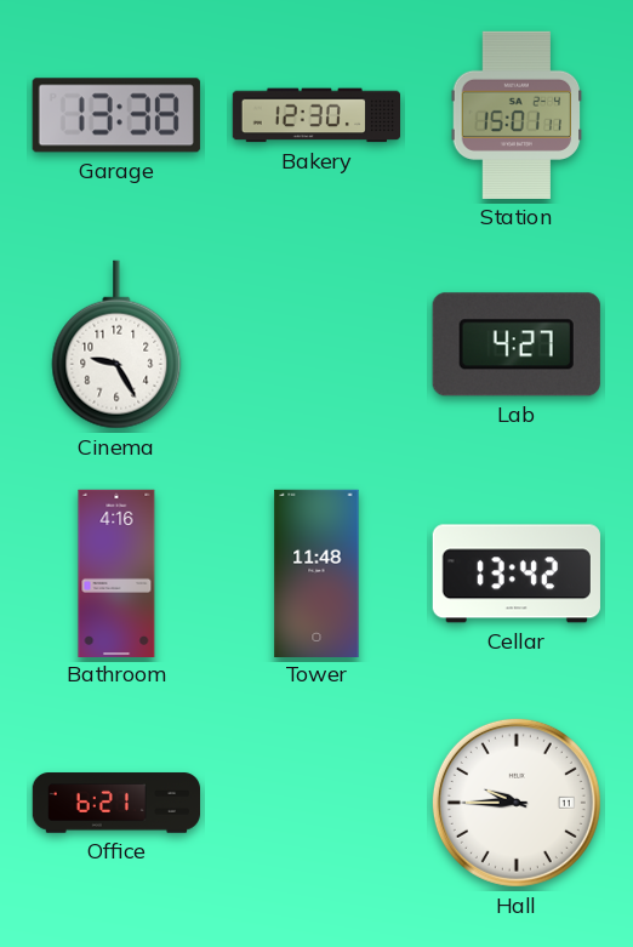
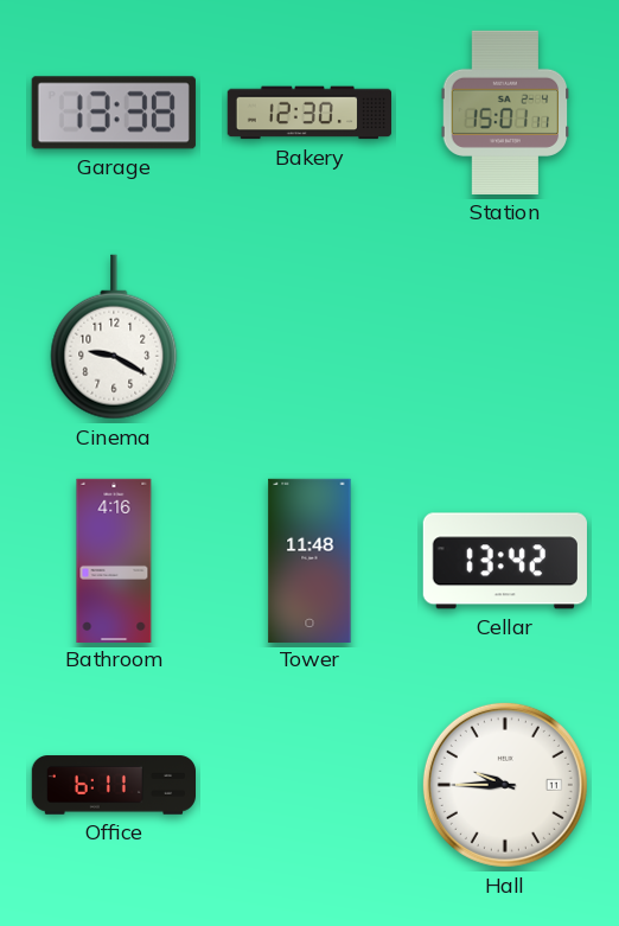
Cinema: 9:25 -> 9:20
Lab: 4:27 -> none
Office: 6:21 -> 6:11
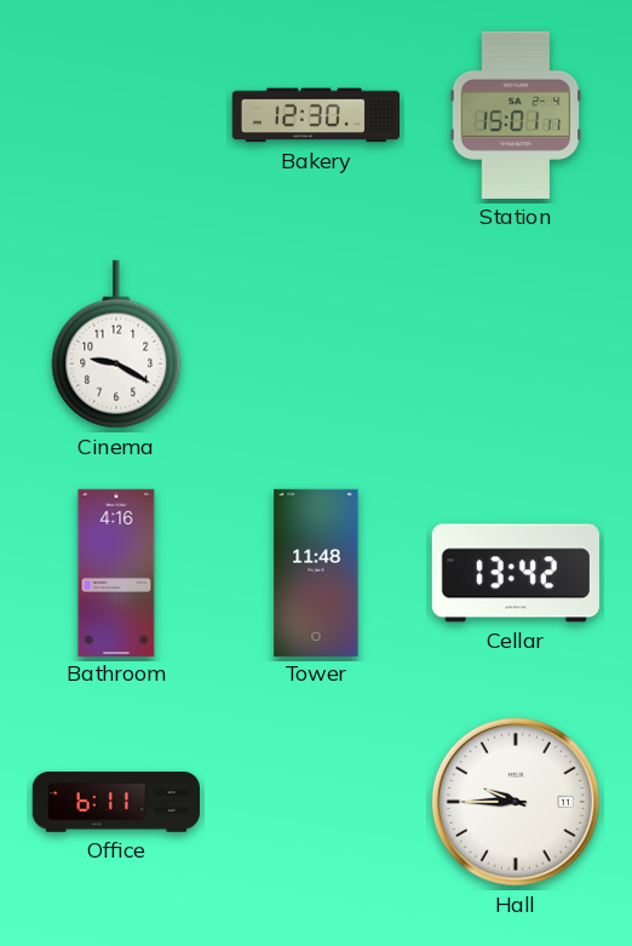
Garage: 13:38 -> none
